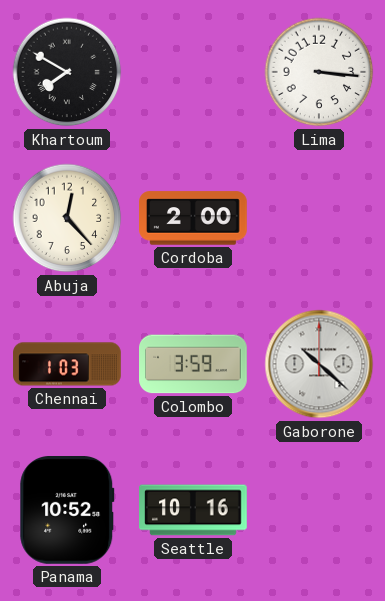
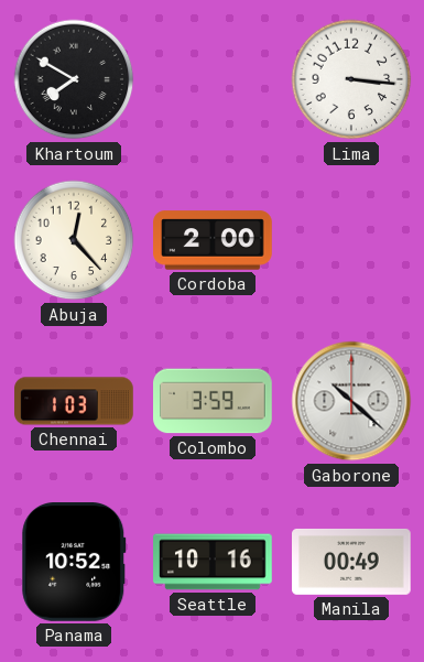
Manila: none -> 00:49
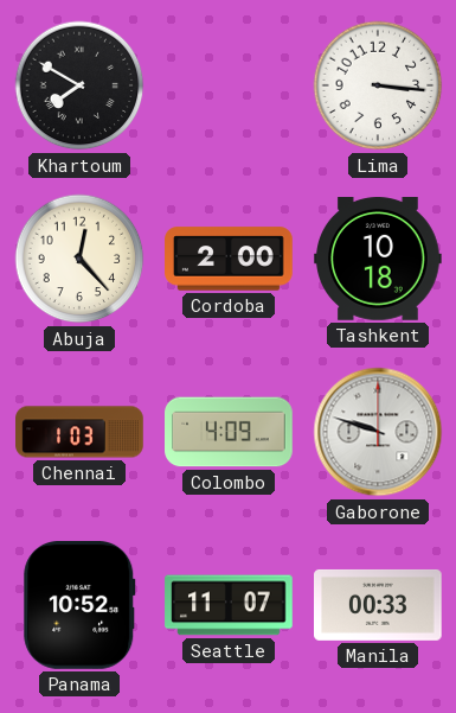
Tashkent: none -> 10:18
Colombo: 3:59 -> 4:09
Gaborone: 10:22 -> 9:48
Seattle: 10:16 -> 11:07
Manila: 00:49 -> 00:33
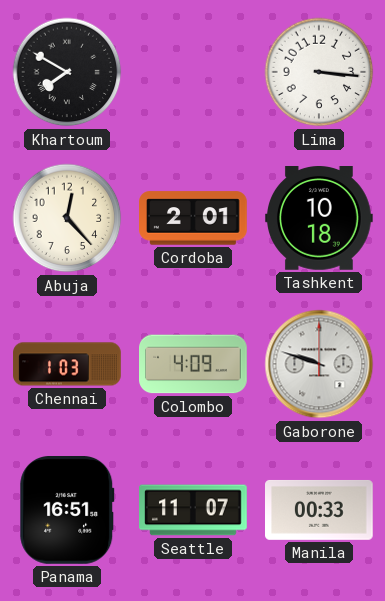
Cordoba: 2:00 -> 2:01
Panama: 10:52 -> 16:51
